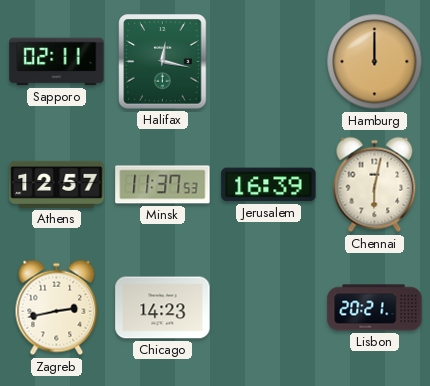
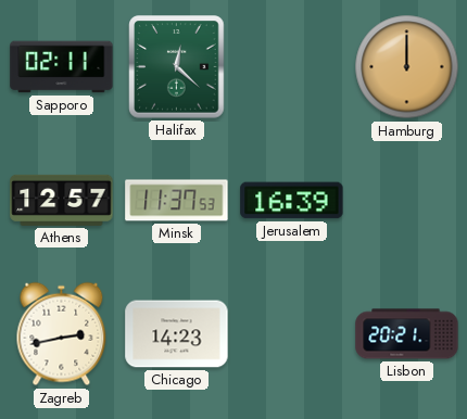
Halifax: 12:17 -> 12:22
Chennai: 6:02 -> none
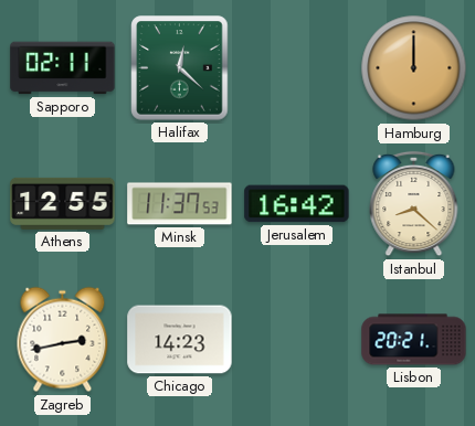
Athens: 12:57 -> 12:55
Jerusalem: 16:39 -> 16:42
Istanbul: none -> 8:22
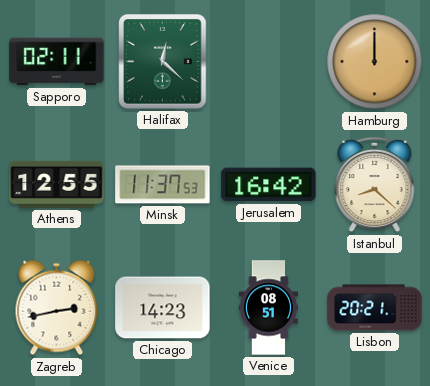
Venice: none -> 08:51
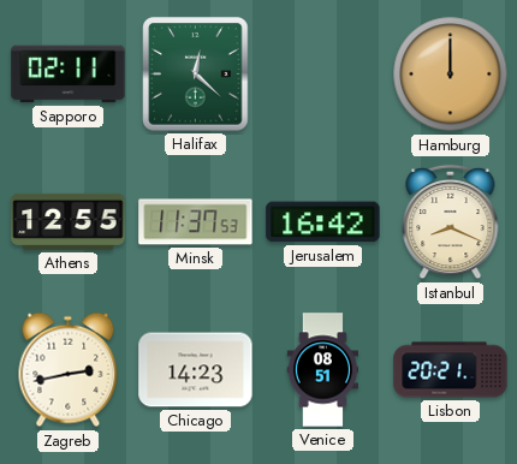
Istanbul: 8:22 -> 8:19
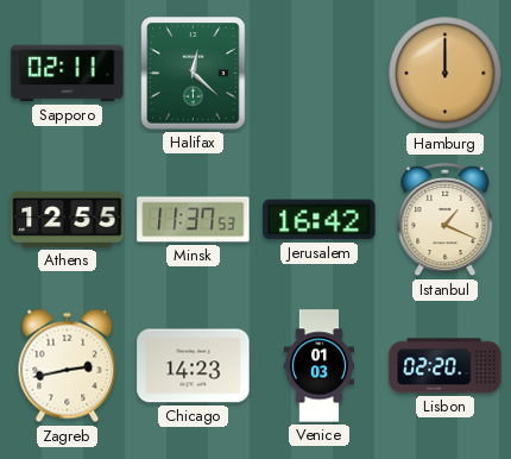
Istanbul: 8:19 -> 1:19
Venice: 08:51 -> 01:03
Lisbon: 20:21 -> 02:20
